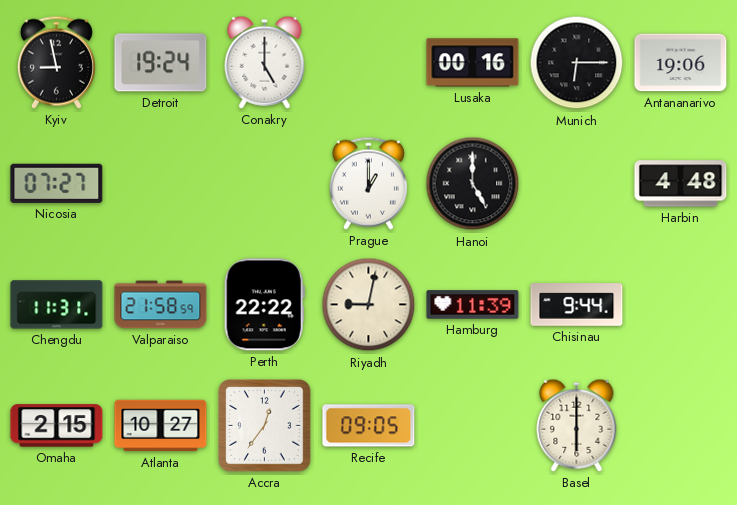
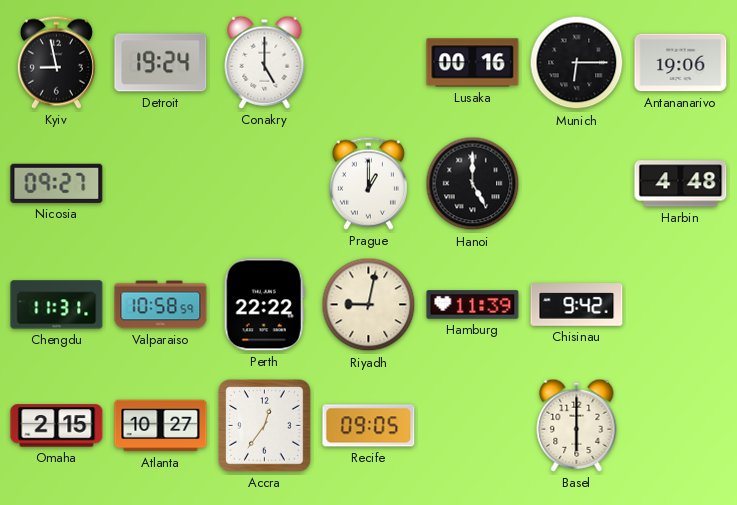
Nicosia: 07:27 -> 09:27
Valparaiso: 21:58 -> 10:58
Chisinau: 9:44 -> 9:42
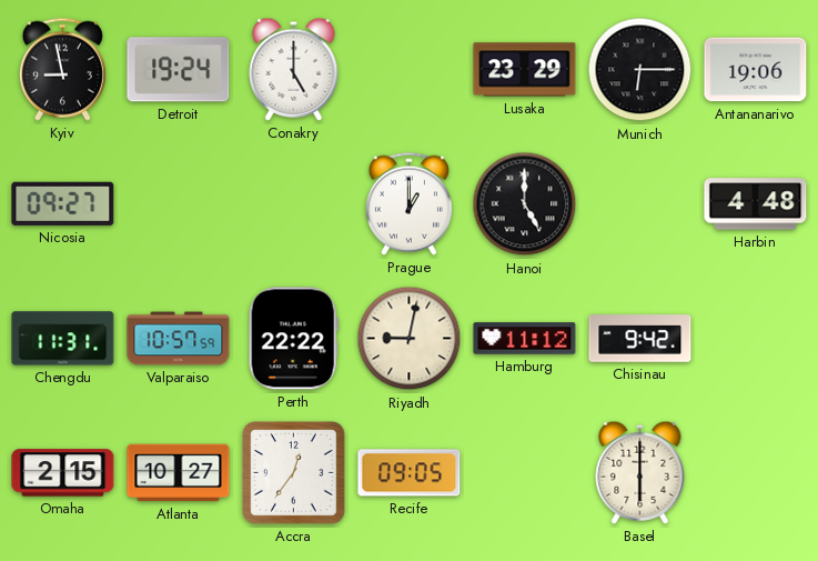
Lusaka: 00:16 -> 23:29
Valparaiso: 10:58 -> 10:57
Hamburg: 11:39 -> 11:12
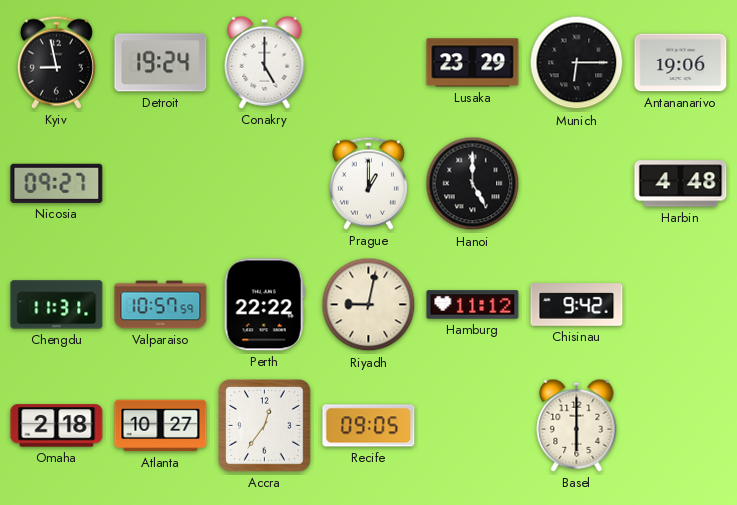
Omaha: 2:15 -> 2:18
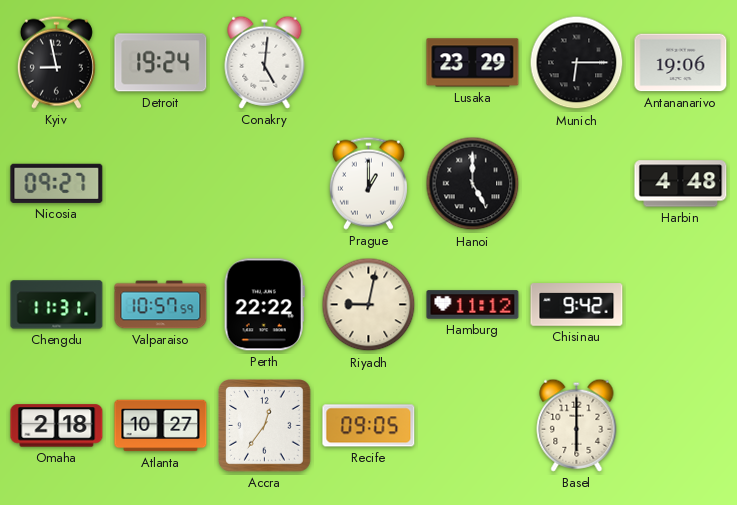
Conakry: 5:00 -> 5:01
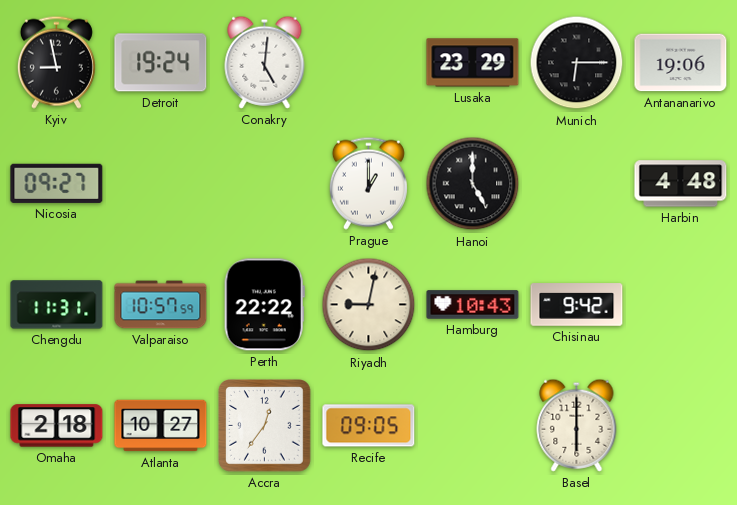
Hamburg: 11:12 -> 10:43
